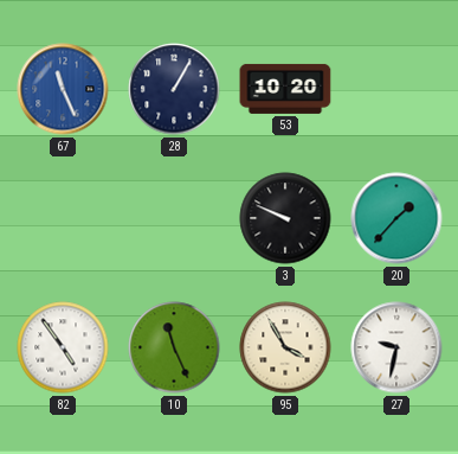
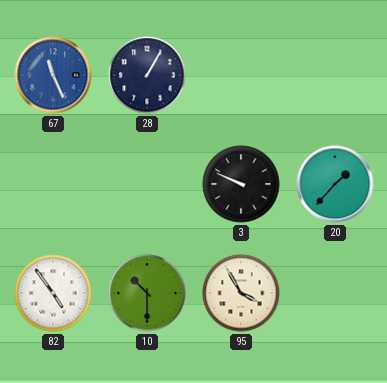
53: 10:20 -> none
10: 11:26 -> 10:30
27: 9:32 -> none
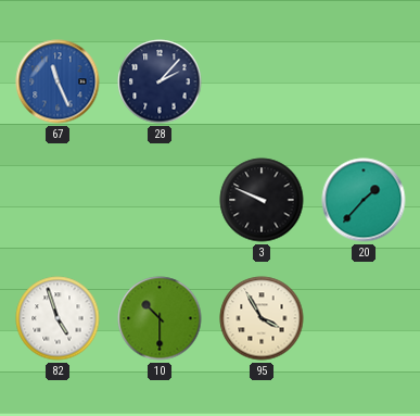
28: 1:05 -> 2:07
82: 4:54 -> 4:57
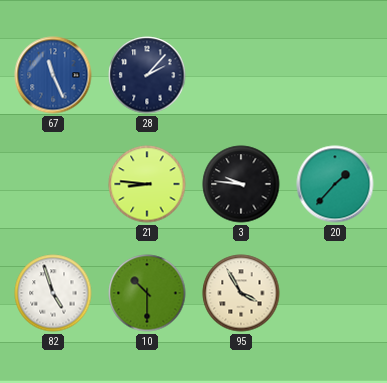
21: none -> 8:46
3: 9:49 -> 9:46
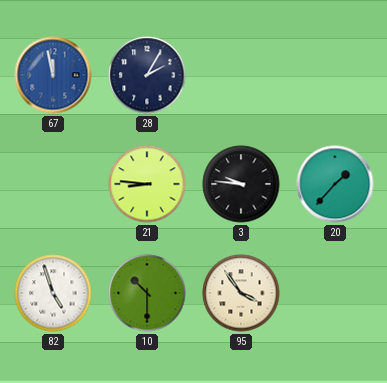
67: 11:26 -> 11:58
28: 2:07 -> 2:05
95: 3:55 -> 3:54
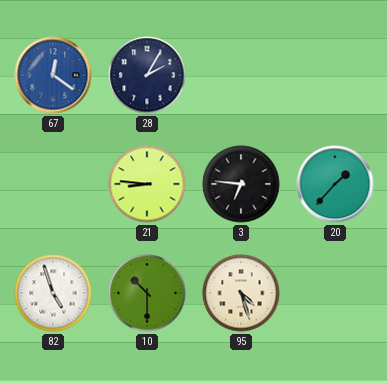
67: 11:58 -> 12:21
3: 9:46 -> 6:46
95: 3:54 -> 4:27
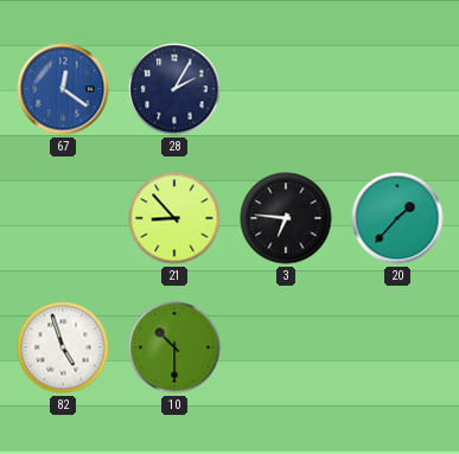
21: 8:46 -> 8:53
95: 4:27 -> none
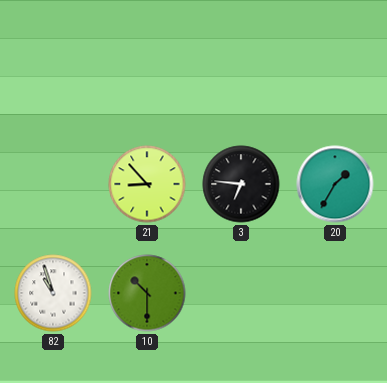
67: 12:21 -> none
28: 2:05 -> none
20: 1:37 -> 1:35
82: 4:57 -> 10:57
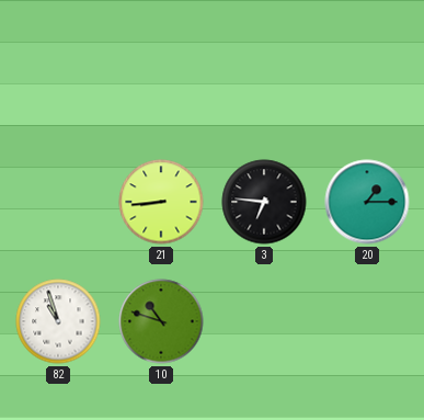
21: 8:53 -> 8:44
20: 1:35 -> 1:15
10: 10:30 -> 10:48
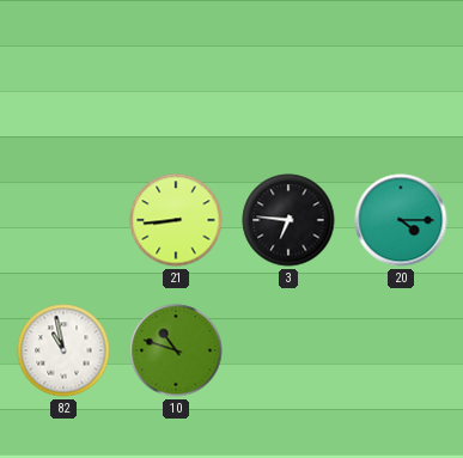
20: 1:15 -> 4:15
82: 10:57 -> 10:58
